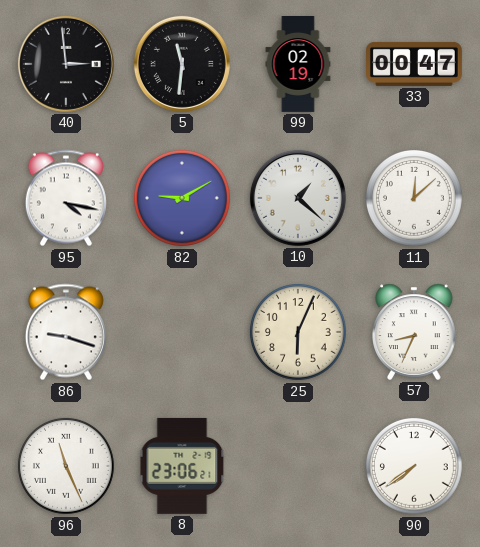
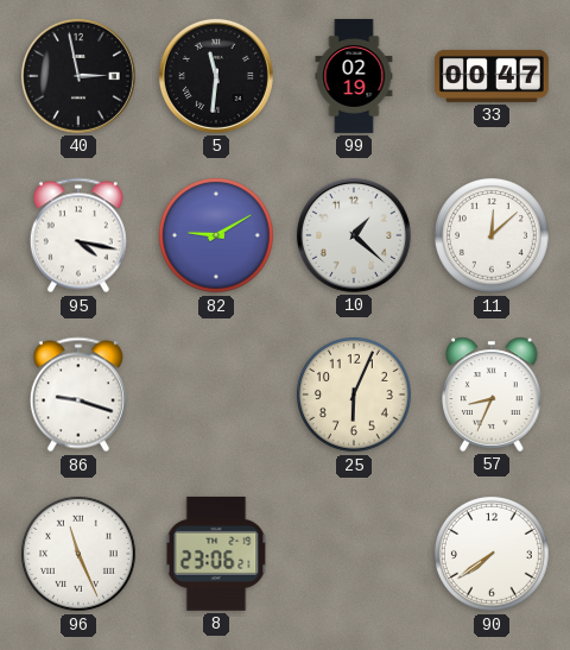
40: 2:59 -> 2:58
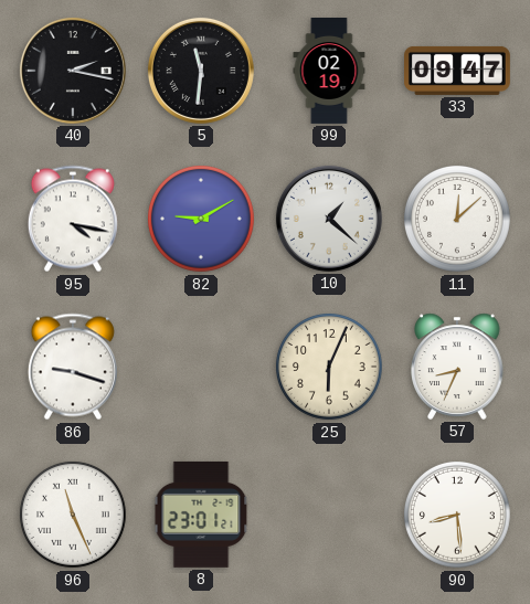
40: 2:58 -> 2:17
33: 00:47 -> 09:47
8: 23:06 -> 23:01
90: 7:39 -> 8:29
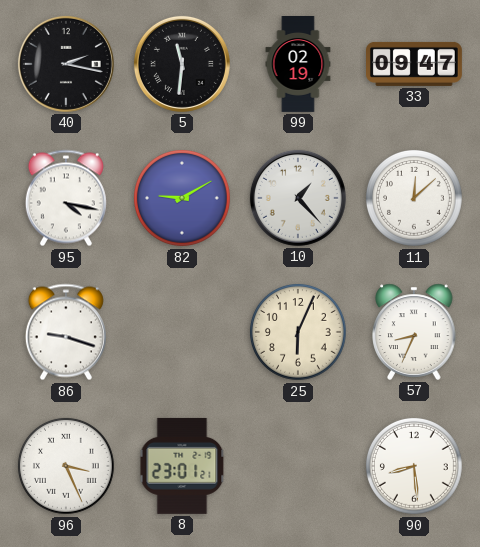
10: 1:22 -> 1:23
96: 11:26 -> 3:26
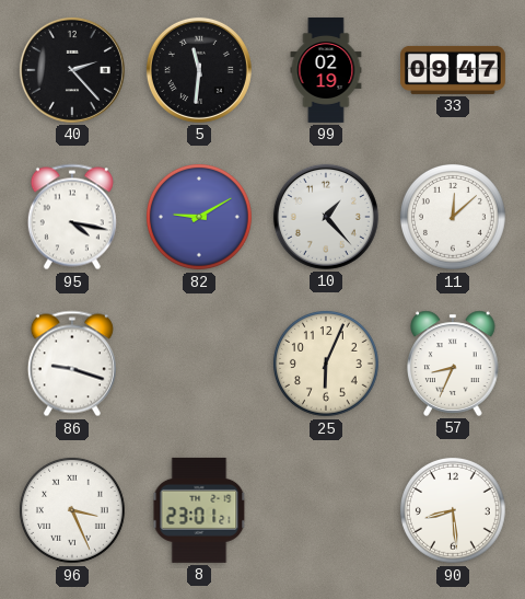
40: 2:17 -> 2:23
